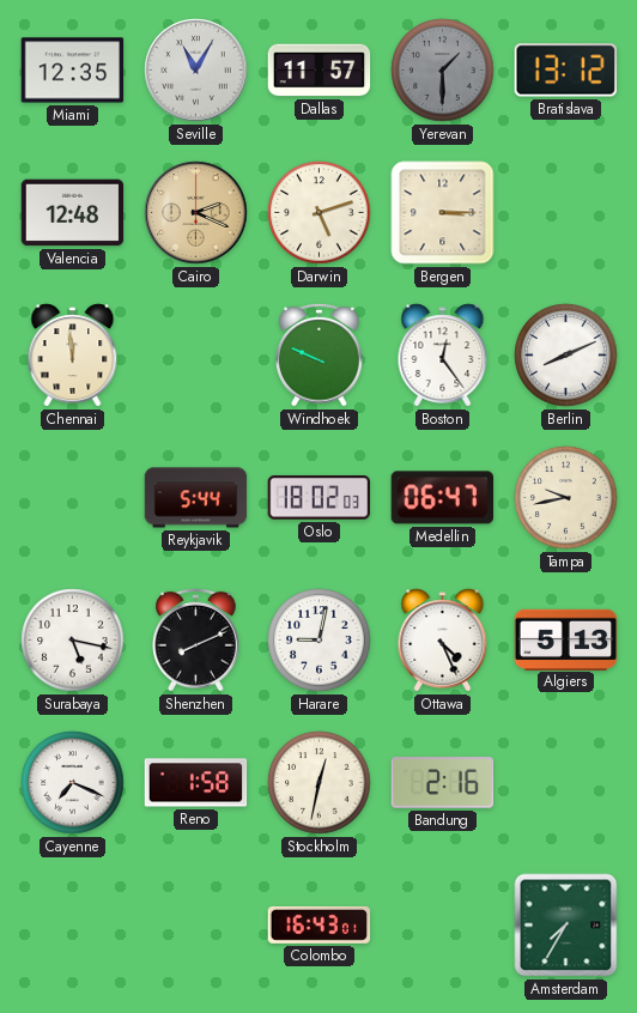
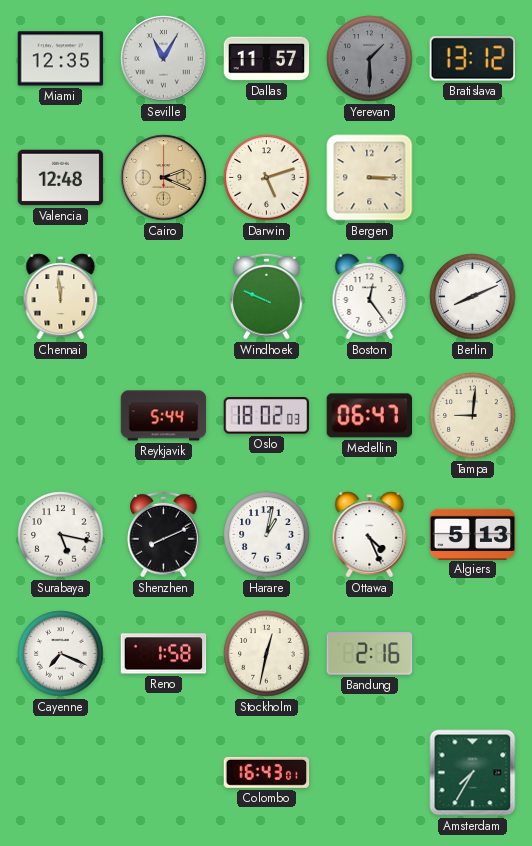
Tampa: 9:43 -> 9:01
Harare: 9:02 -> 1:02
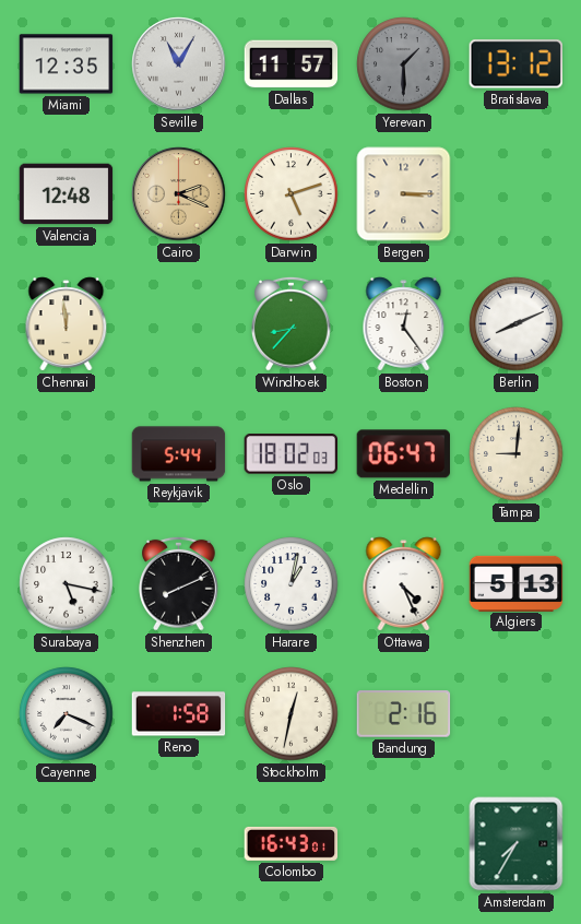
Windhoek: 9:49 -> 8:37
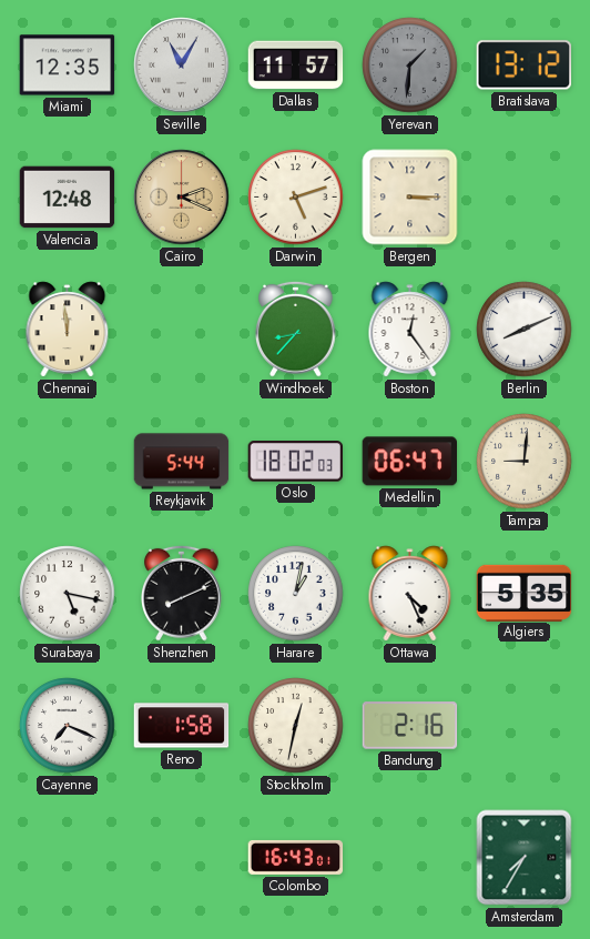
Yerevan: 1:30 -> 1:31
Algiers: 5:13 -> 5:35
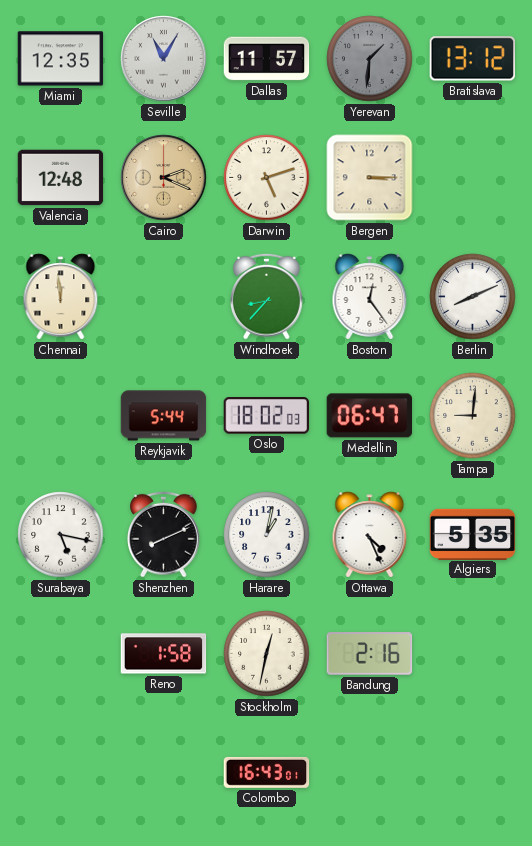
Cayenne: 7:19 -> none
Amsterdam: 7:35 -> none
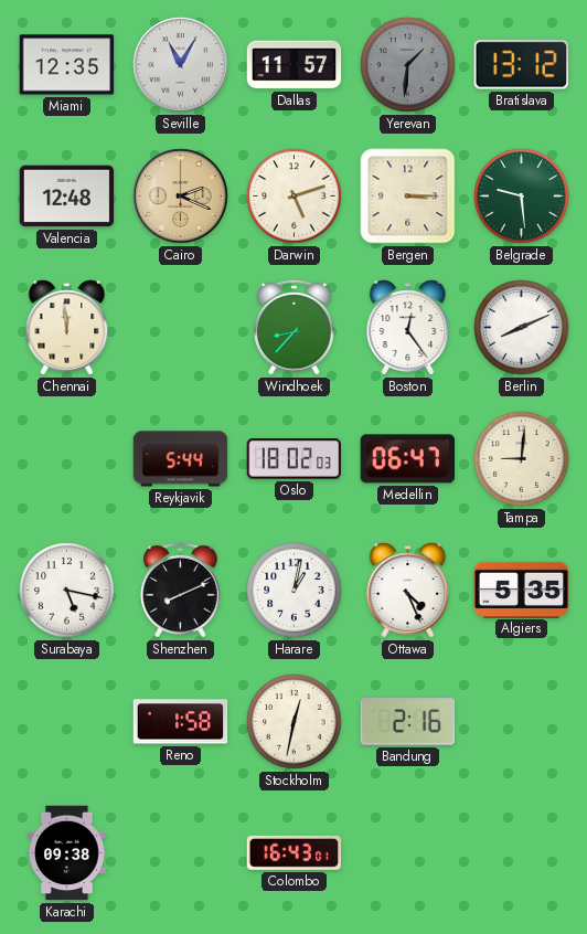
Belgrade: none -> 9:29
Karachi: none -> 09:38
